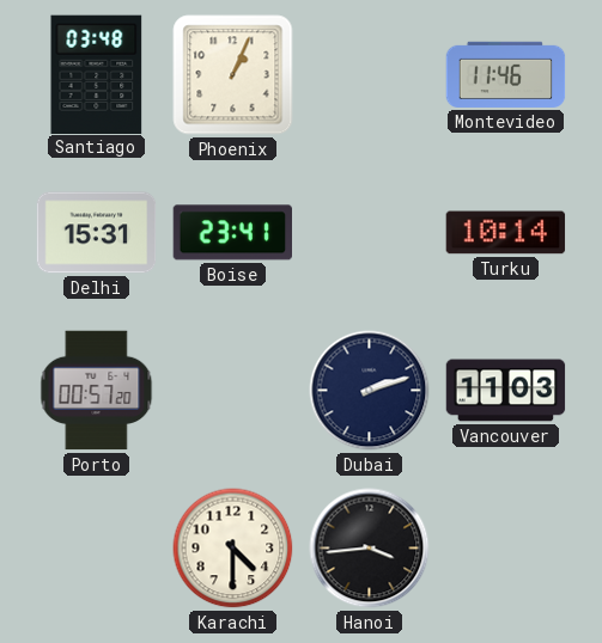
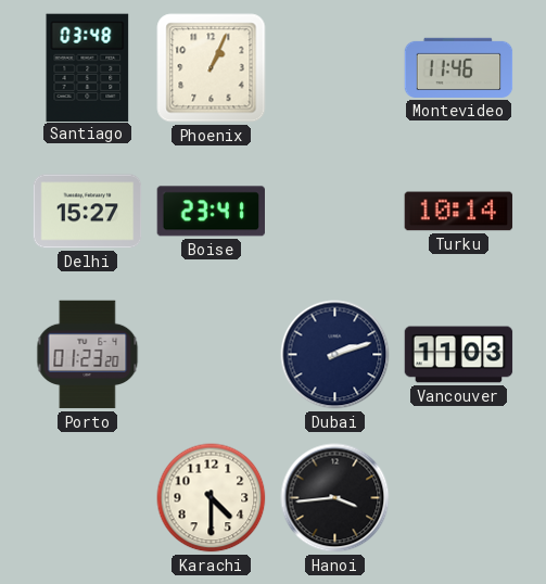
Delhi: 15:31 -> 15:27
Porto: 00:57 -> 01:23
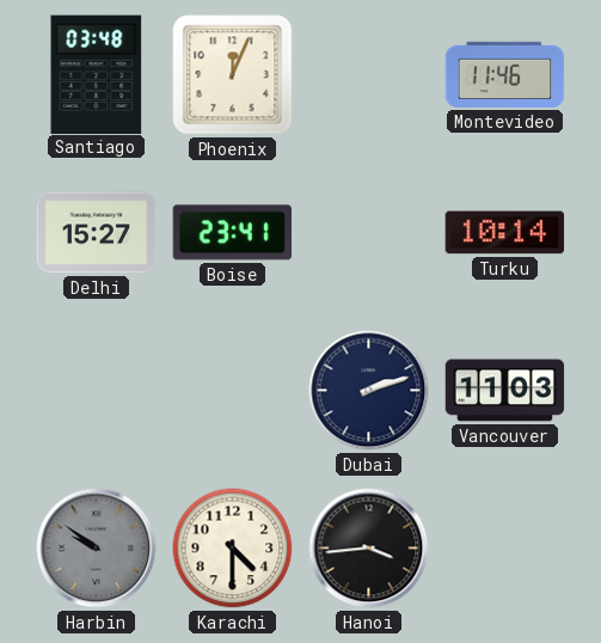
Phoenix: 1:04 -> 12:04
Porto: 01:23 -> none
Harbin: none -> 9:51
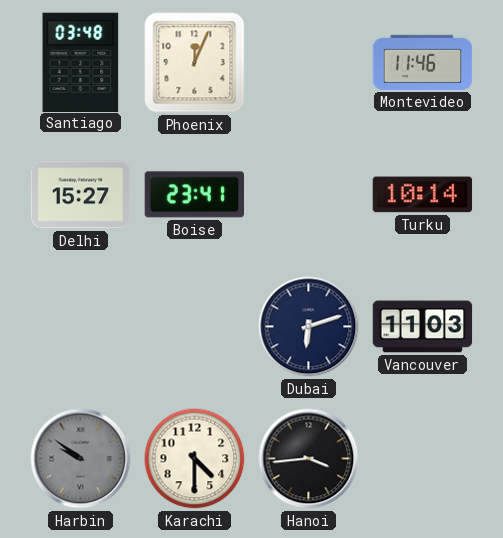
Dubai: 2:12 -> 6:12
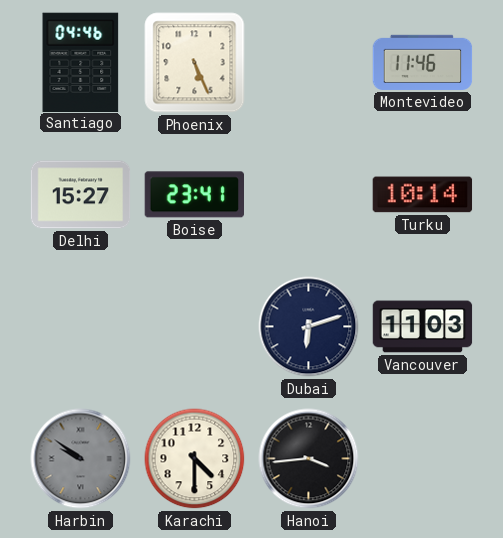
Santiago: 03:48 -> 04:46
Phoenix: 12:04 -> 5:26
